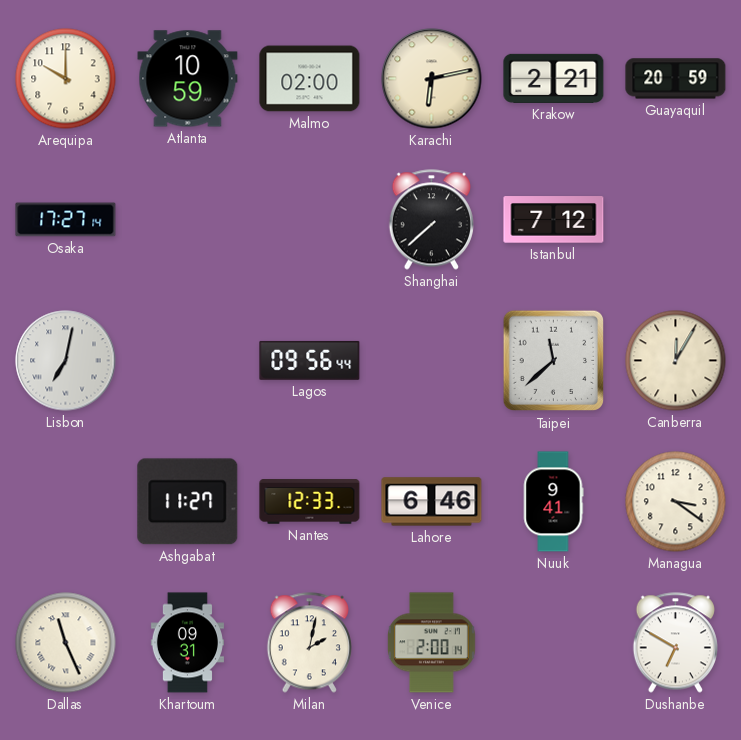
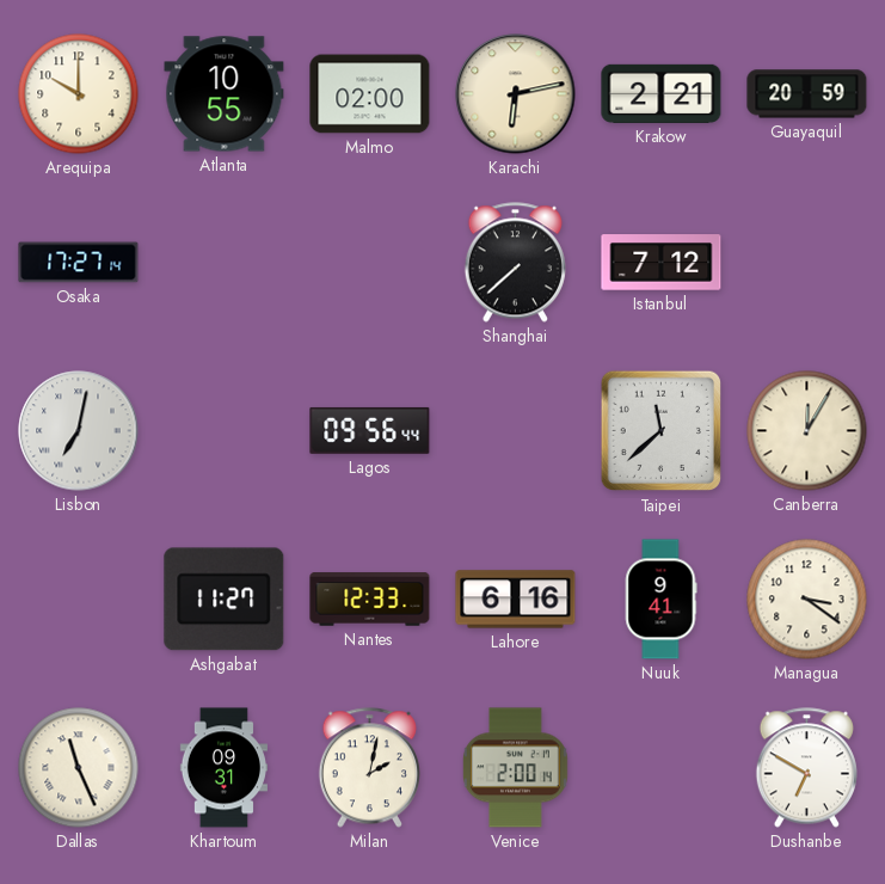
Atlanta: 10:59 -> 10:55
Lahore: 6:46 -> 6:16
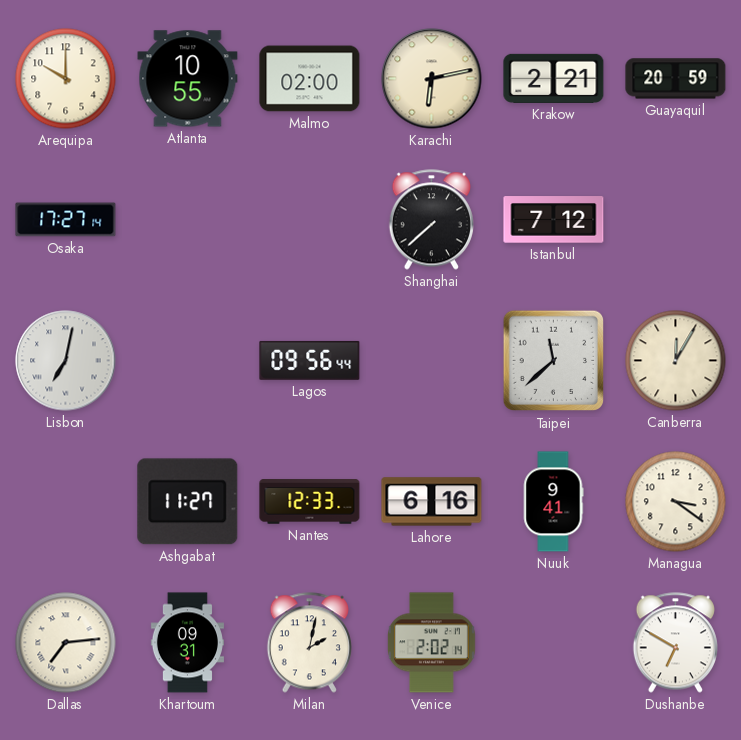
Dallas: 11:26 -> 7:14
Venice: 2:00 -> 2:02
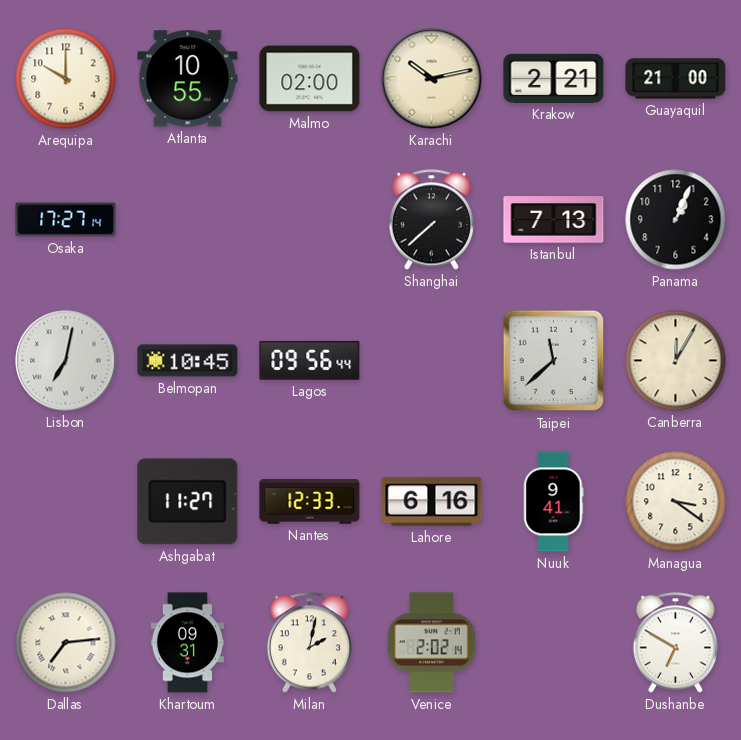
Karachi: 6:13 -> 10:13
Guayaquil: 20:59 -> 21:00
Istanbul: 7:12 -> 7:13
Panama: none -> 1:04
Belmopan: none -> 10:45
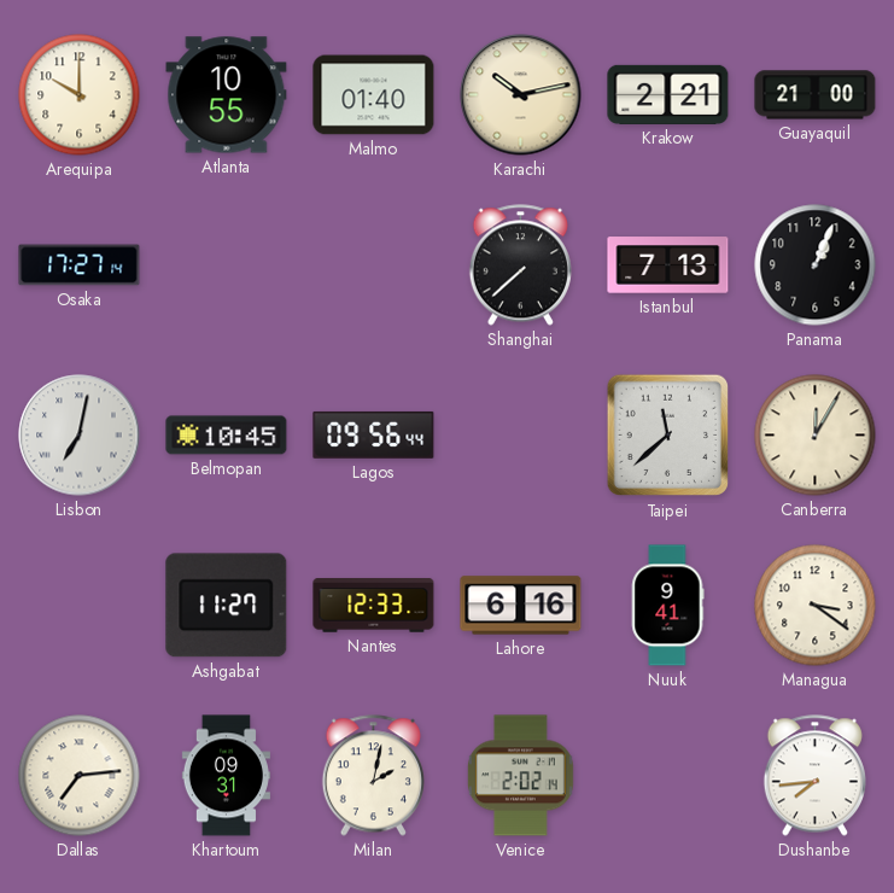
Malmo: 02:00 -> 01:40
Dushanbe: 6:50 -> 7:44
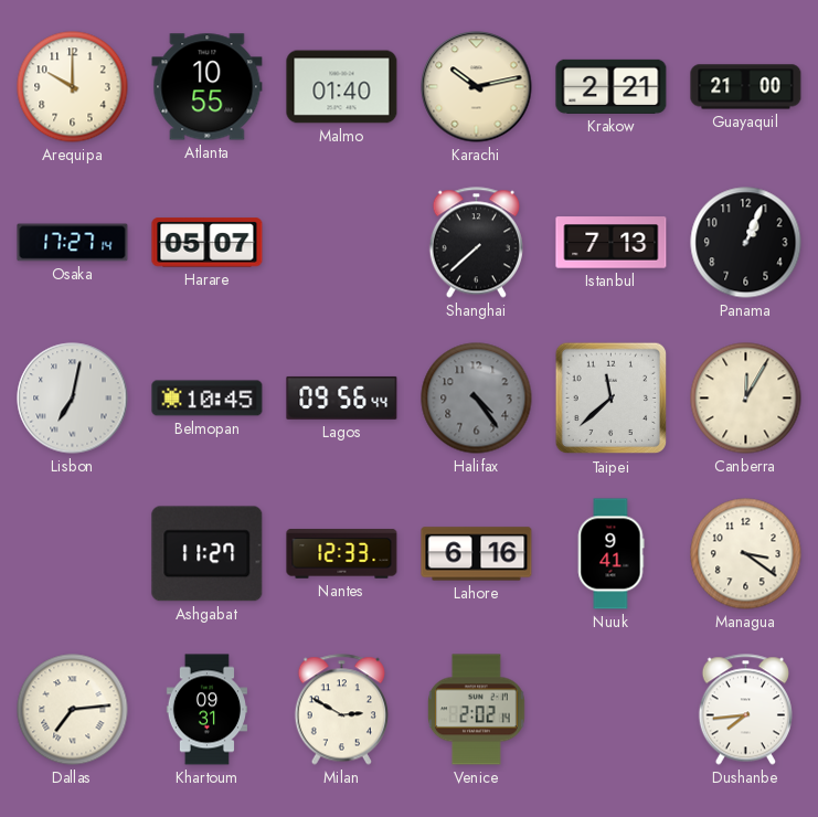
Harare: none -> 05:07
Halifax: none -> 4:24
Milan: 2:02 -> 2:50
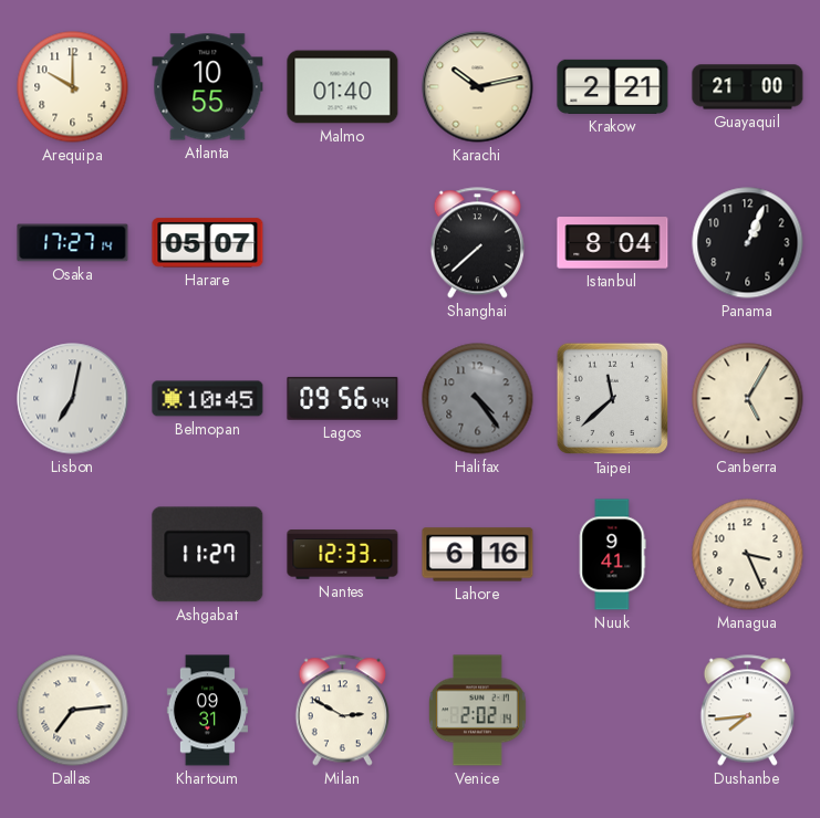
Istanbul: 7:13 -> 8:04
Canberra: 12:05 -> 5:05
Managua: 3:21 -> 3:26
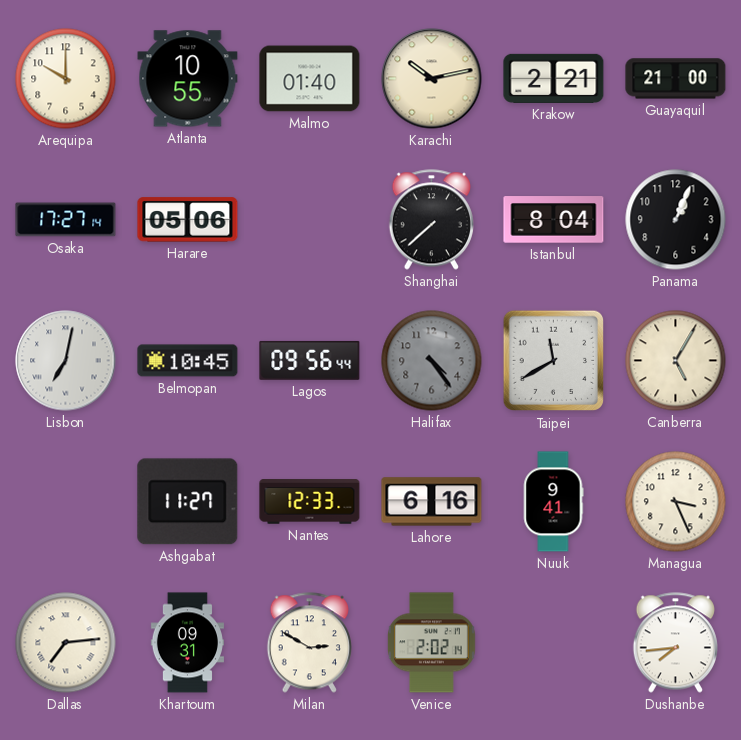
Harare: 05:07 -> 05:06
Taipei: 11:38 -> 11:40
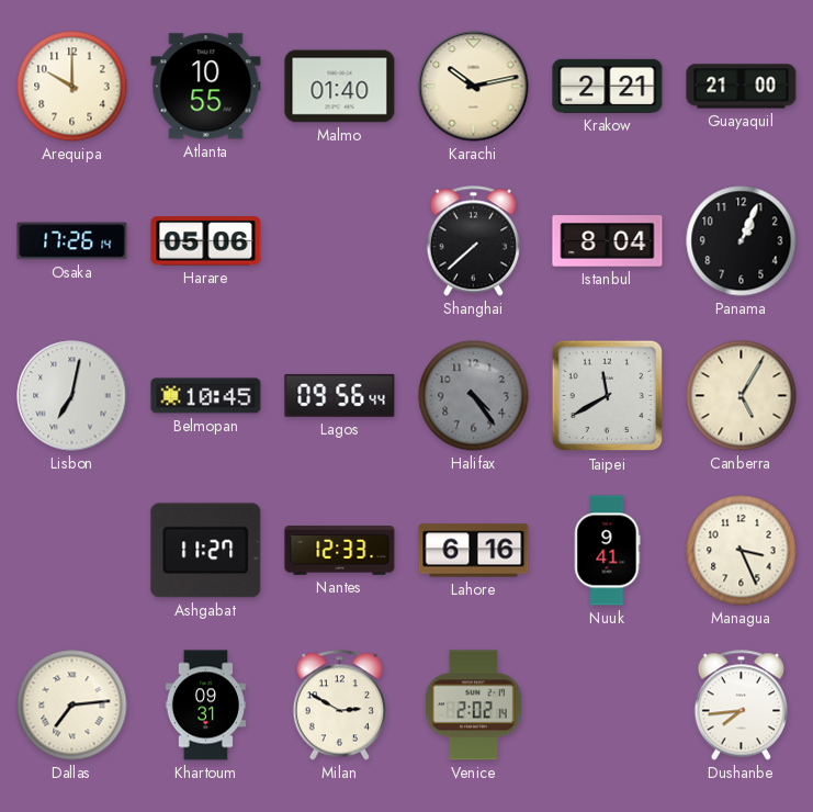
Osaka: 17:27 -> 17:26
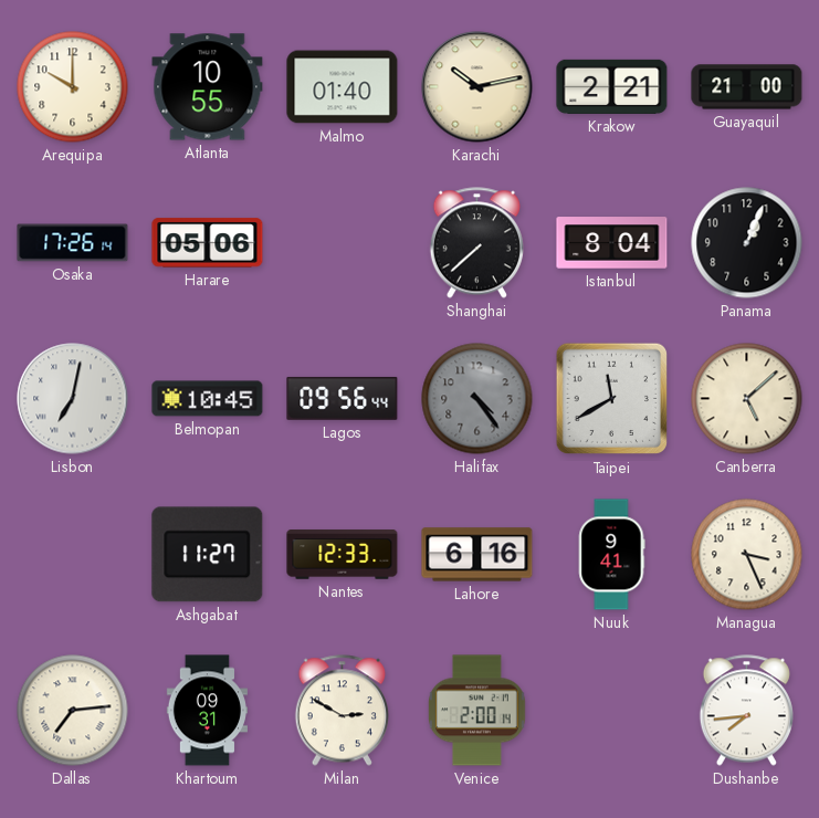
Canberra: 5:05 -> 5:08
Venice: 2:02 -> 2:00
